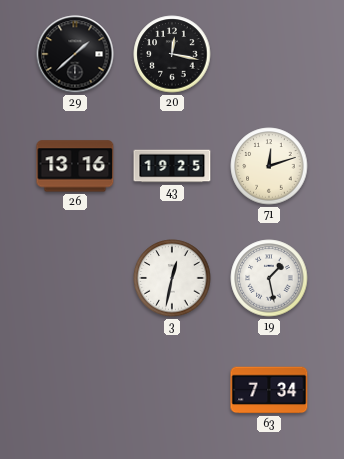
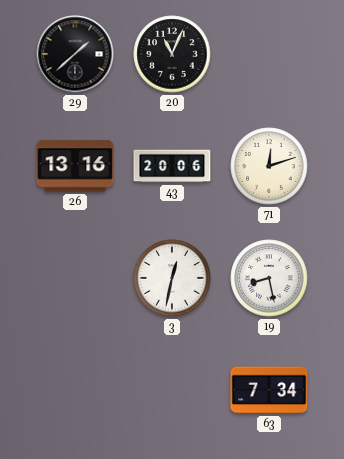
20: 12:17 -> 11:04
43: 19:25 -> 20:06
19: 1:28 -> 8:28
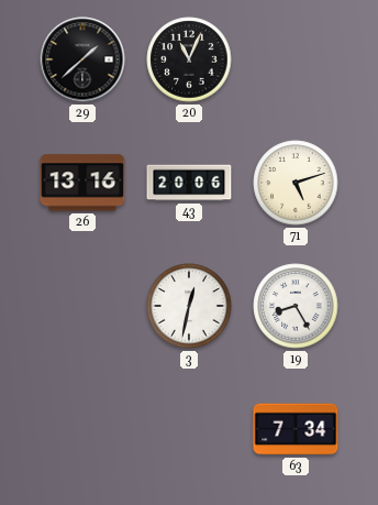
71: 12:12 -> 5:12
19: 8:28 -> 8:25
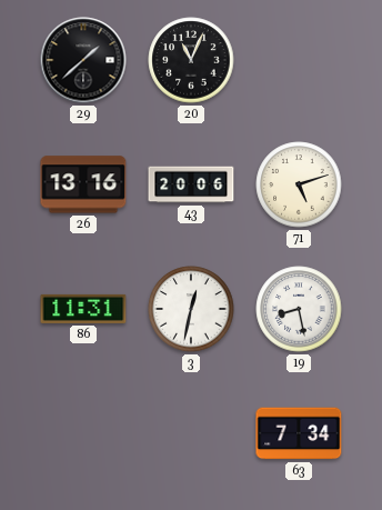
86: none -> 11:31
19: 8:25 -> 8:28
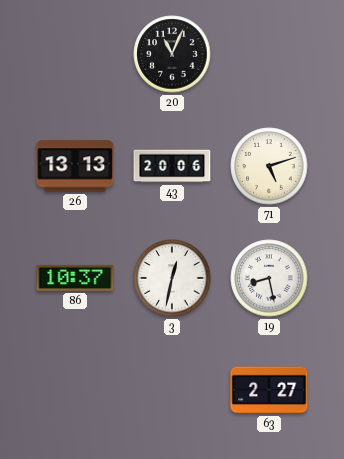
29: 1:38 -> none
26: 13:16 -> 13:13
86: 11:31 -> 10:37
63: 7:34 -> 2:27
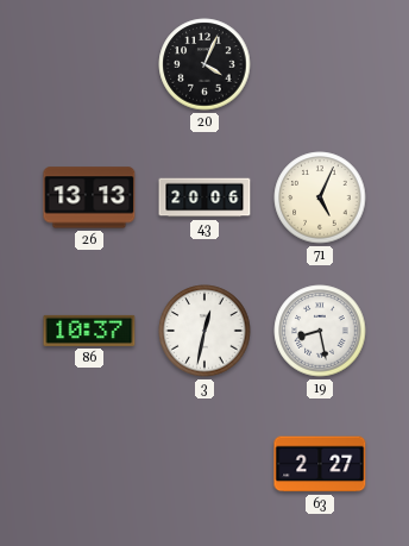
20: 11:04 -> 4:04
71: 5:12 -> 5:04
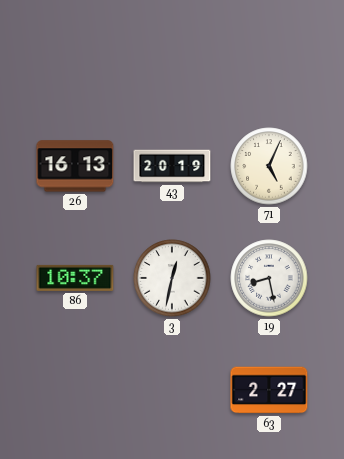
20: 4:04 -> none
26: 13:13 -> 16:13
43: 20:06 -> 20:19
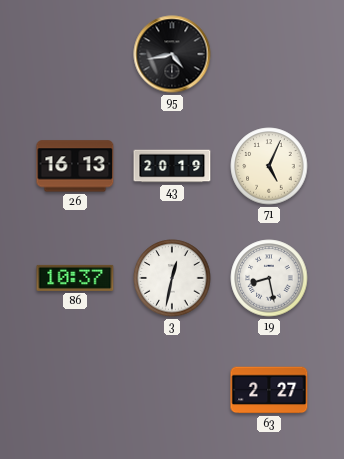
95: none -> 4:43
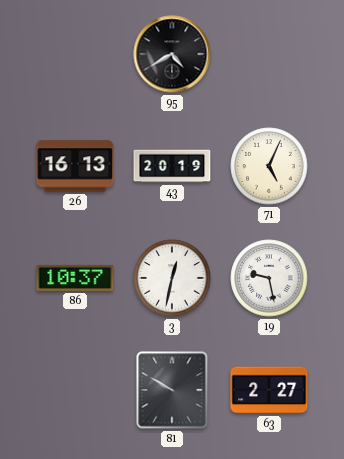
95: 4:43 -> 4:40
19: 8:28 -> 9:28
81: none -> 9:50
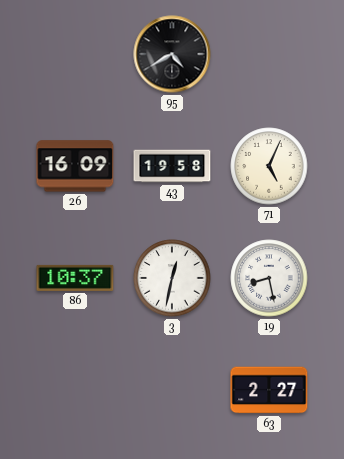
26: 16:13 -> 16:09
43: 20:19 -> 19:58
19: 9:28 -> 8:28
81: 9:50 -> none
